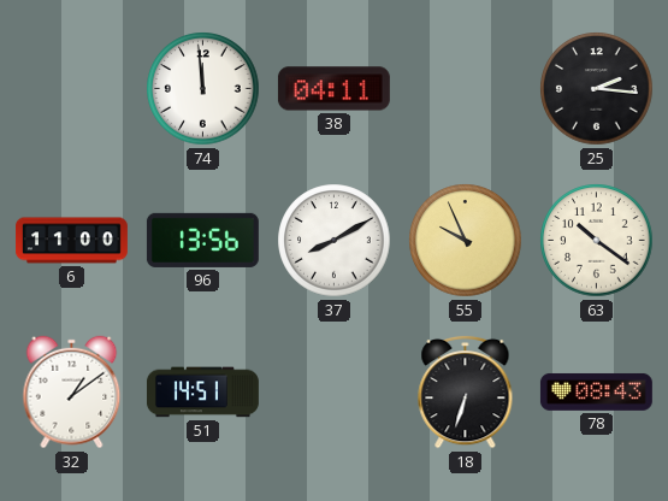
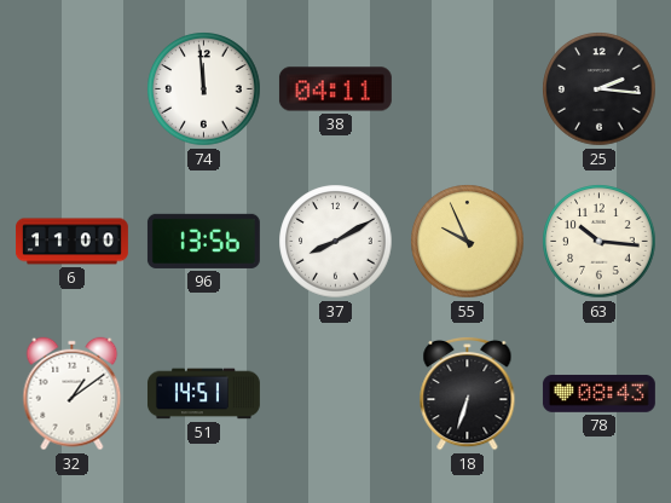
63: 10:21 -> 10:16
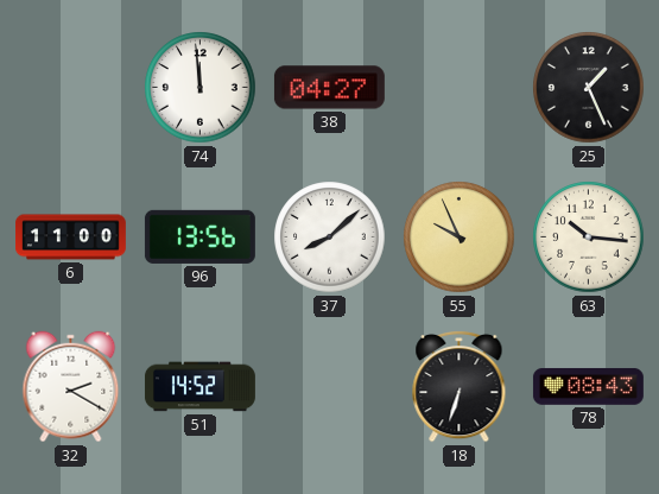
38: 04:11 -> 04:27
25: 2:16 -> 1:26
37: 8:10 -> 8:08
32: 1:09 -> 2:20
51: 14:51 -> 14:52
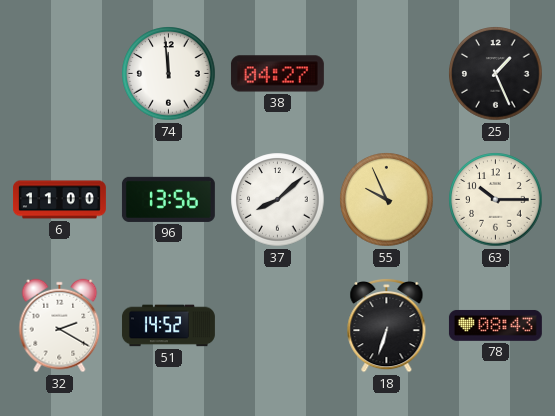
63: 10:16 -> 10:15
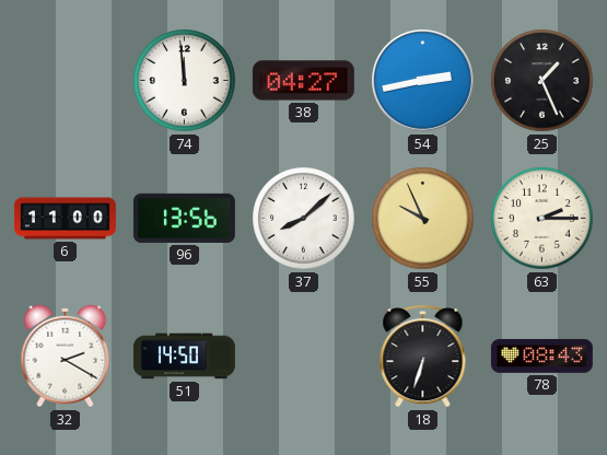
54: none -> 2:43
63: 10:15 -> 2:15
51: 14:52 -> 14:50
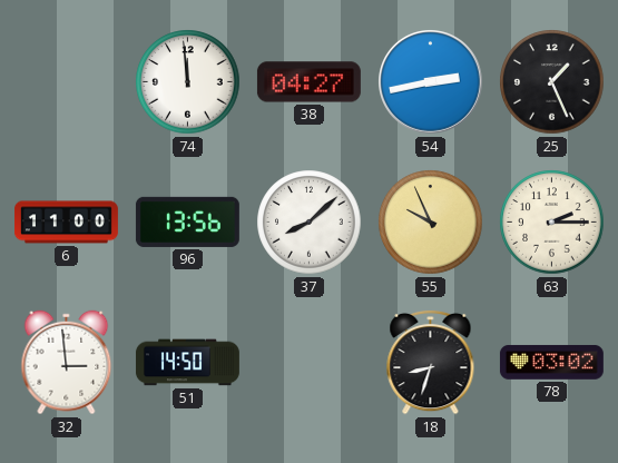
32: 2:20 -> 2:59
18: 6:33 -> 8:33
78: 08:43 -> 03:02
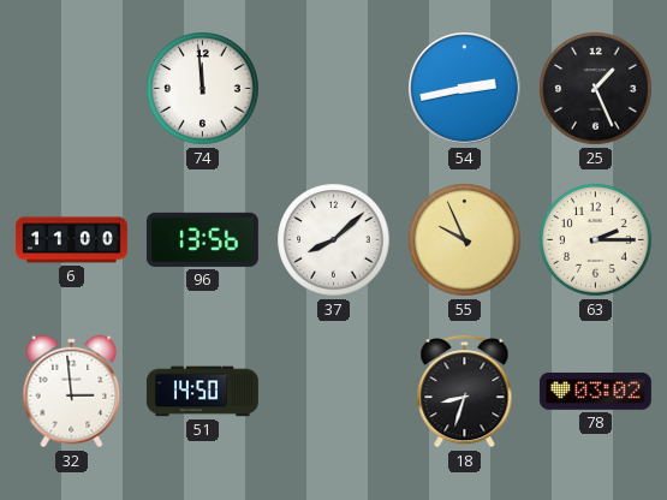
38: 04:27 -> none
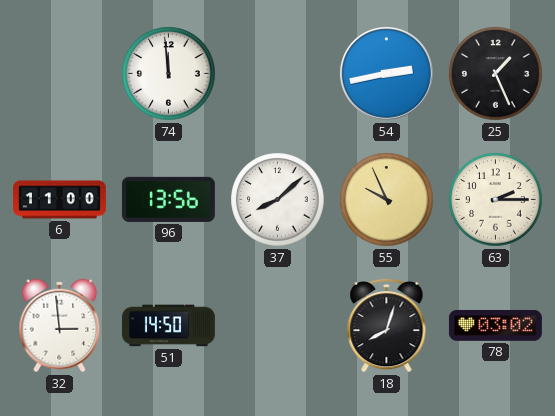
18: 8:33 -> 8:03
